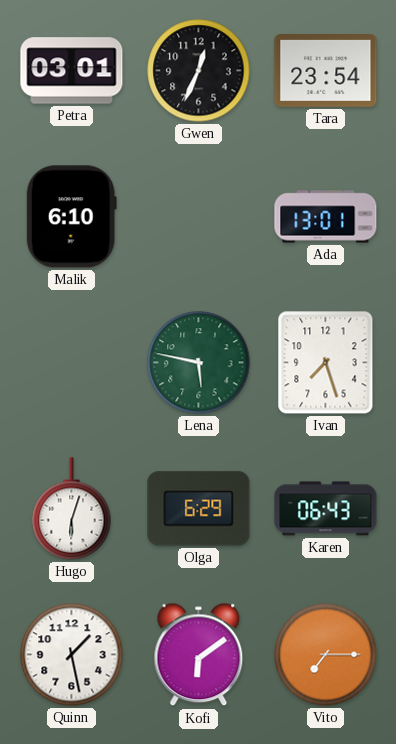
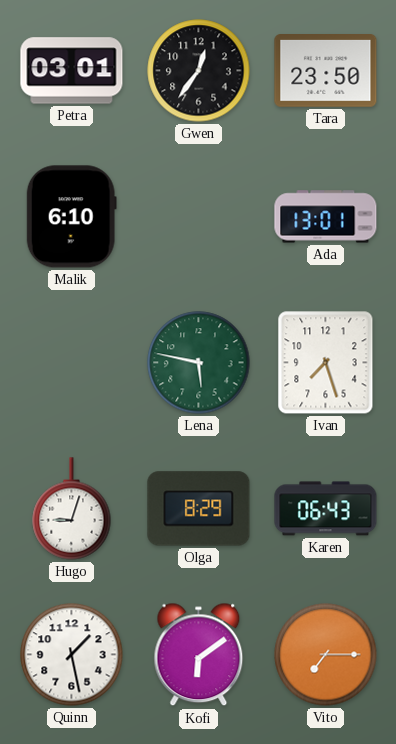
Gwen: 12:34 -> 12:36
Tara: 23:54 -> 23:50
Hugo: 6:03 -> 9:03
Olga: 6:29 -> 8:29
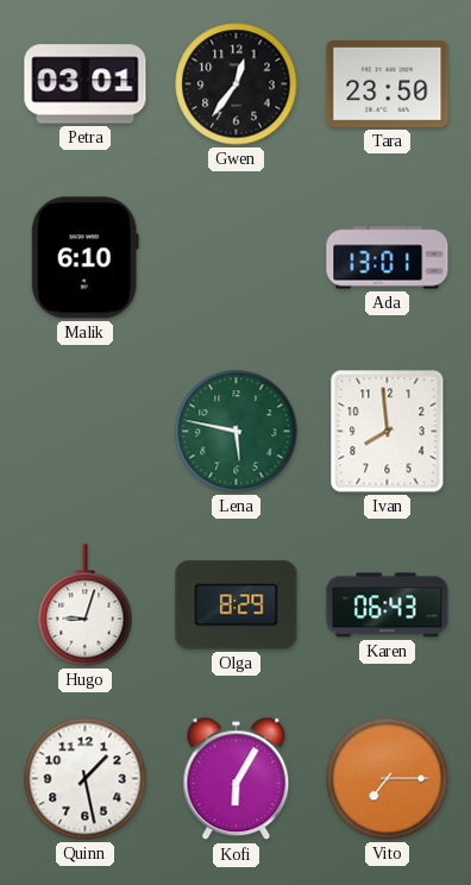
Ivan: 7:27 -> 7:59
Kofi: 6:09 -> 6:05
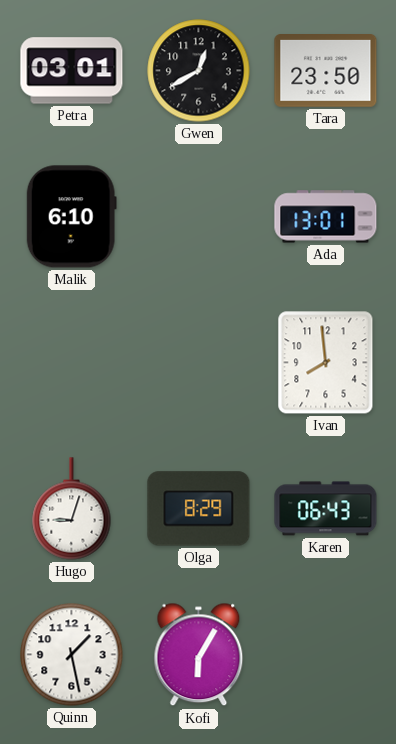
Gwen: 12:36 -> 12:40
Lena: 5:47 -> none
Vito: 7:15 -> none
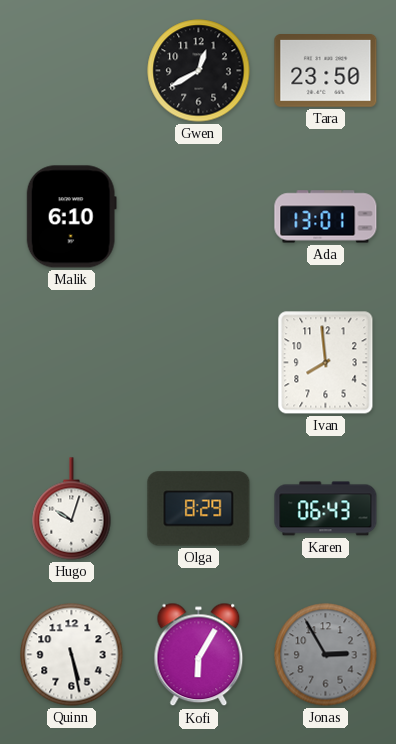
Petra: 03:01 -> none
Hugo: 9:03 -> 10:03
Quinn: 1:28 -> 5:28
Jonas: none -> 2:55
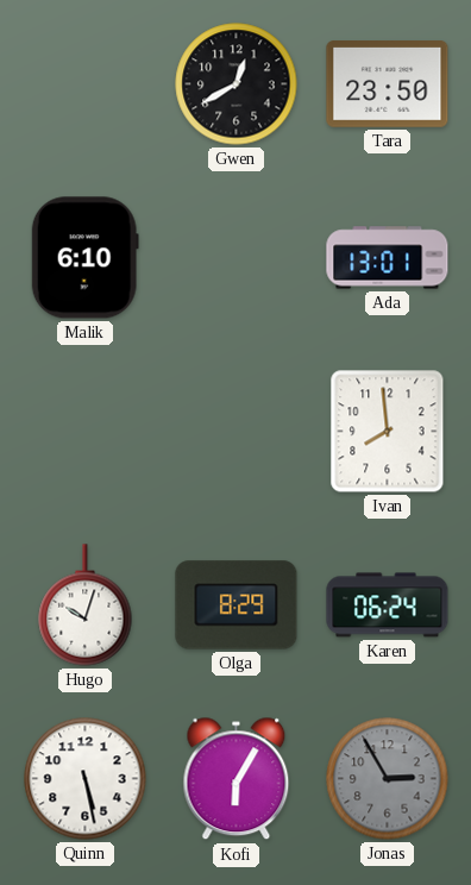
Karen: 06:43 -> 06:24
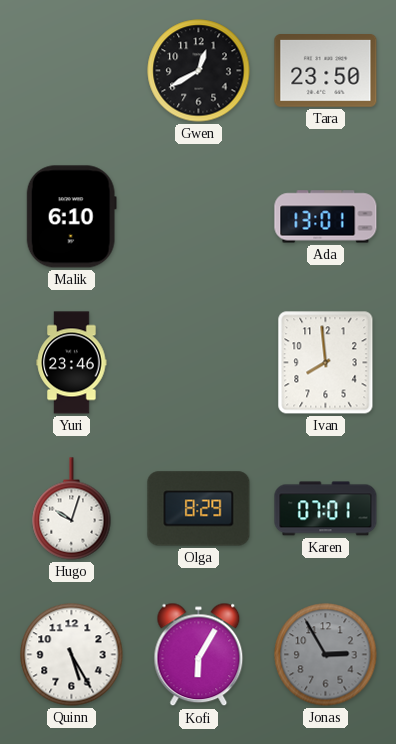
Yuri: none -> 23:46
Karen: 06:24 -> 07:01
Quinn: 5:28 -> 5:25
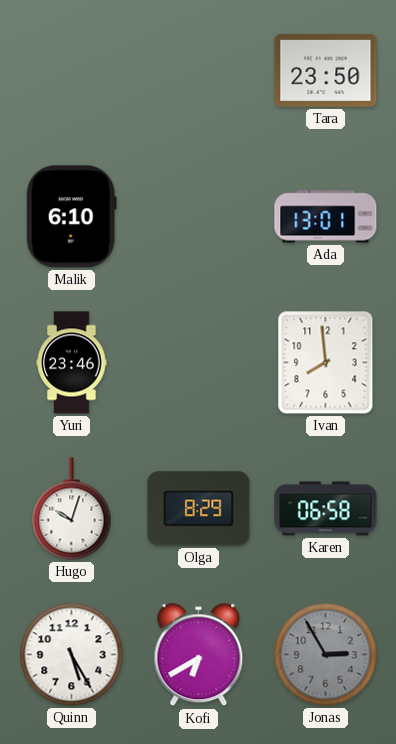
Gwen: 12:40 -> none
Karen: 07:01 -> 06:58
Kofi: 6:05 -> 6:40
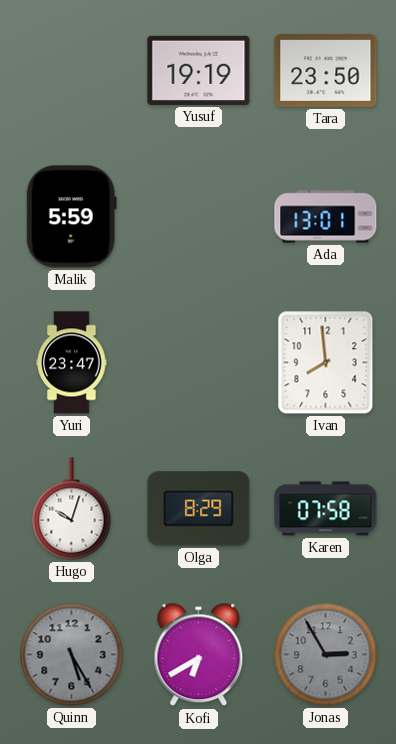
Yusuf: none -> 19:19
Malik: 6:10 -> 5:59
Yuri: 23:46 -> 23:47
Karen: 06:58 -> 07:58
Quinn dial: white -> grey
